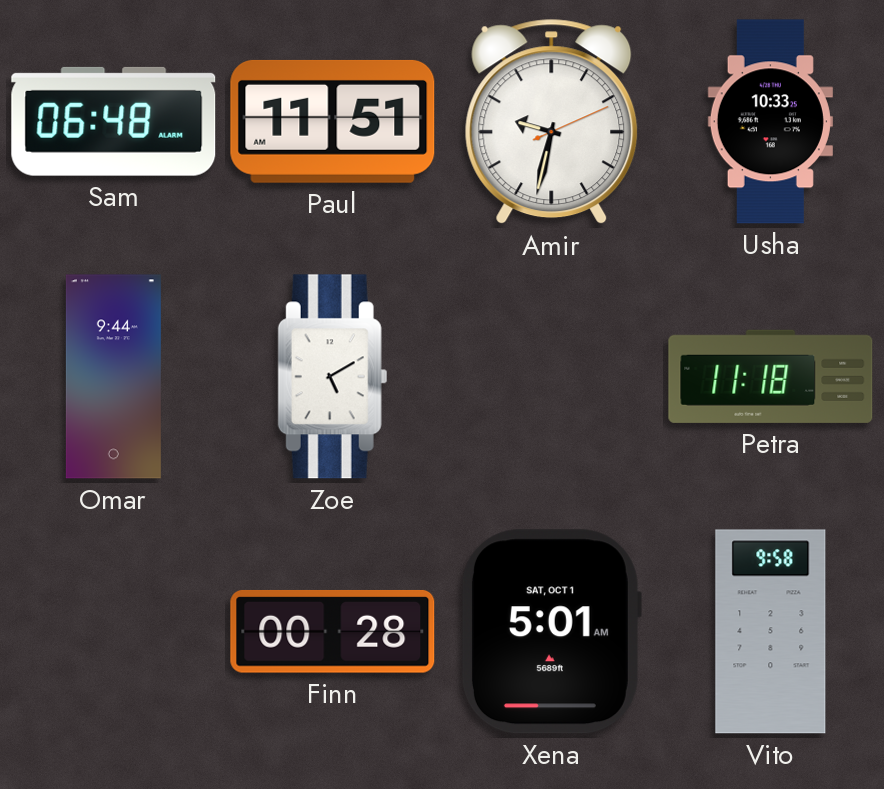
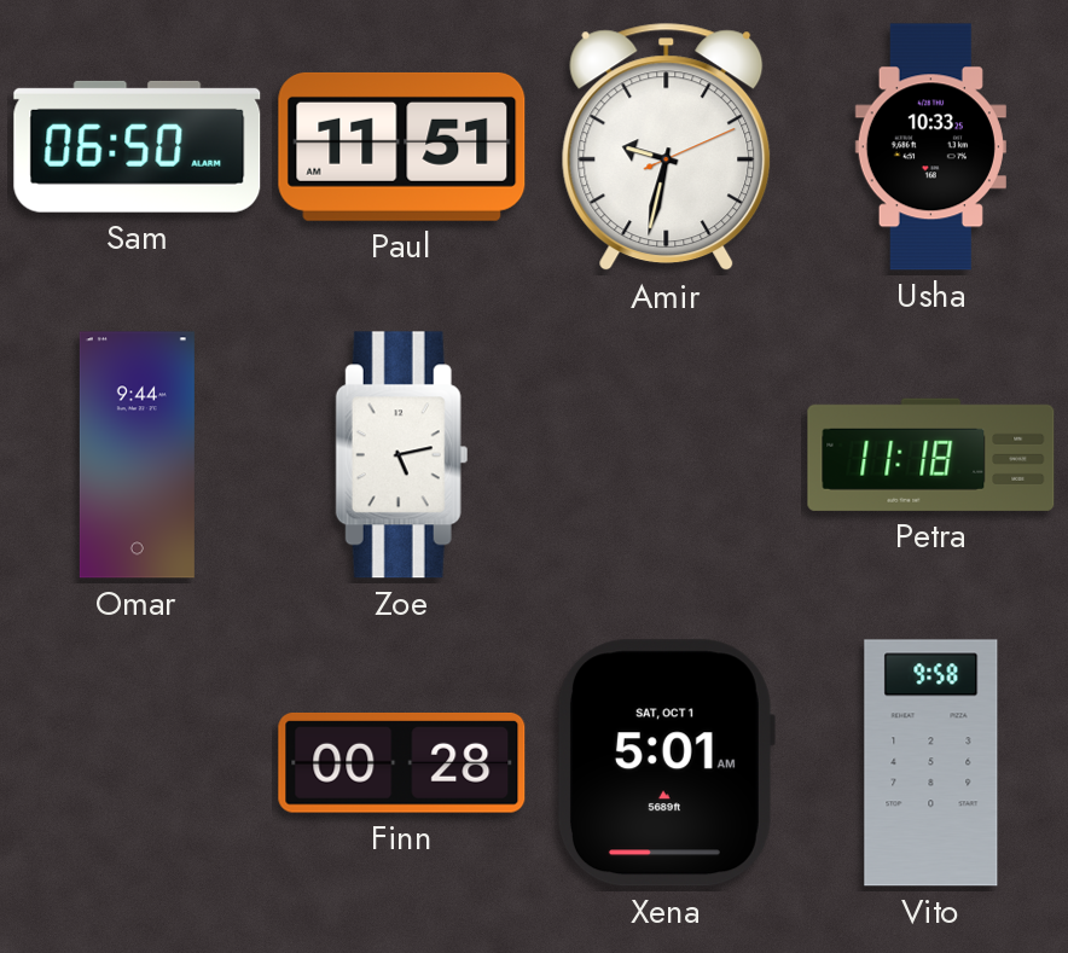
Sam: 06:48 -> 06:50
Zoe: 5:10 -> 5:13
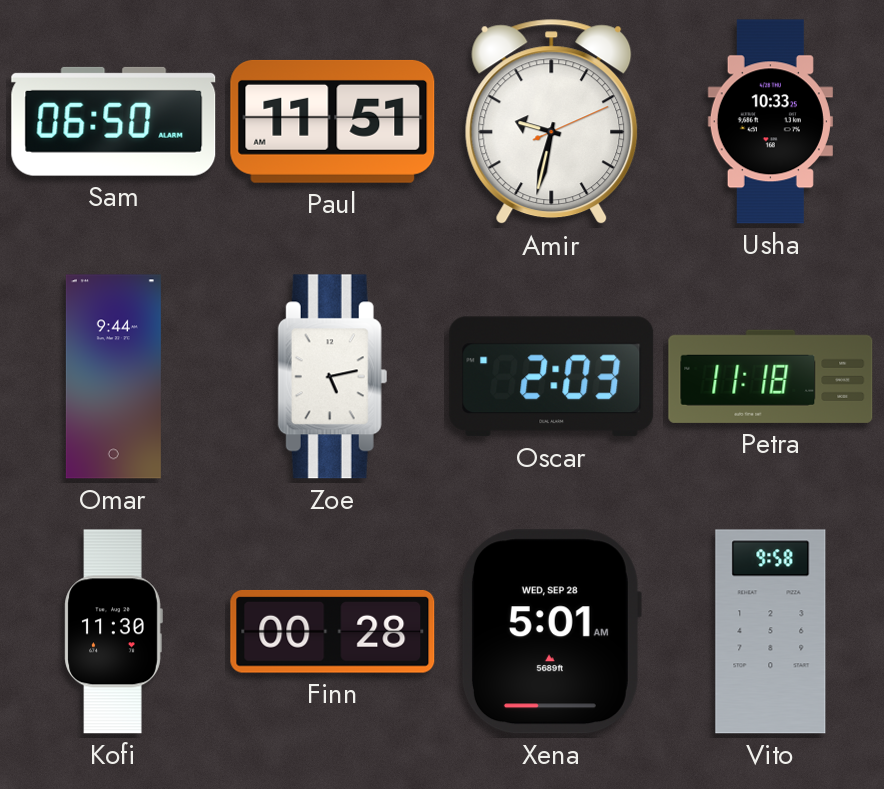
Oscar: none -> 2:03
Kofi: none -> 11:30
Xena date: SAT, OCT 1 -> WED, SEP 28
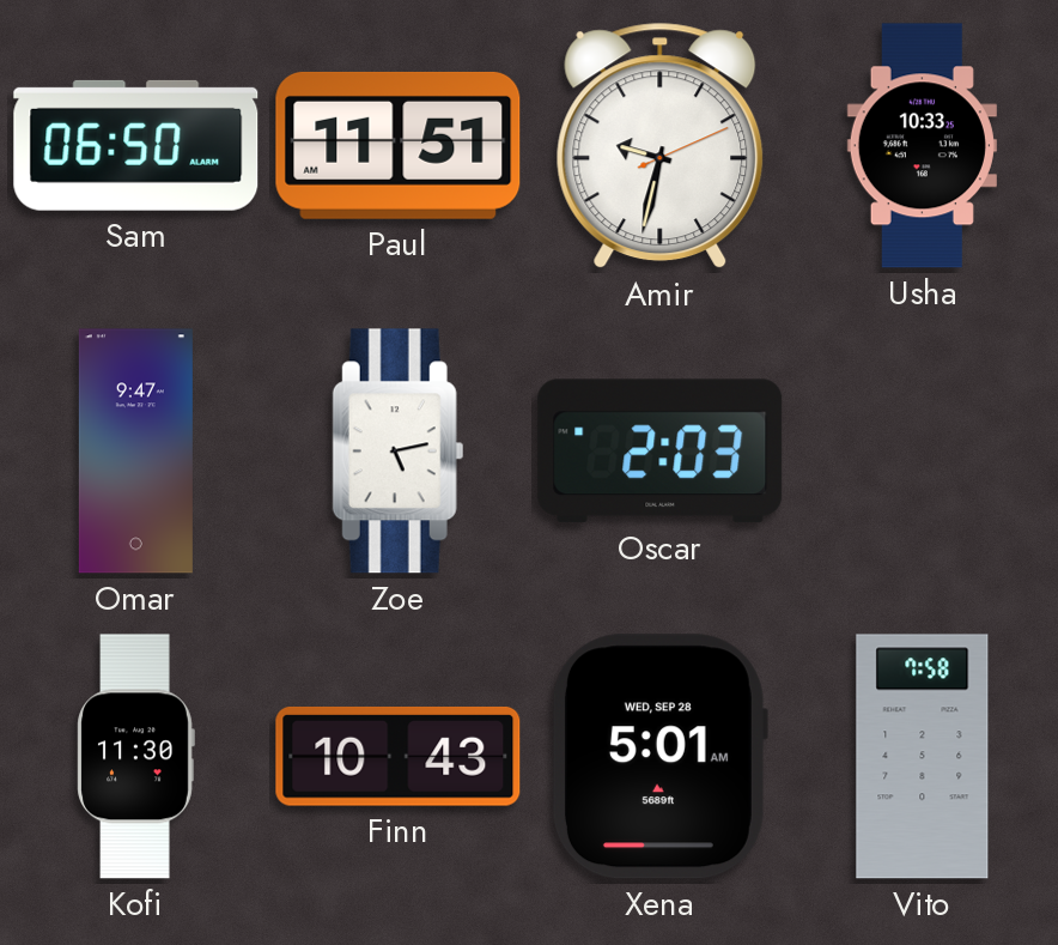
Omar: 9:44 -> 9:47
Petra: 11:18 -> none
Finn: 00:28 -> 10:43
Vito: 9:58 -> 7:58
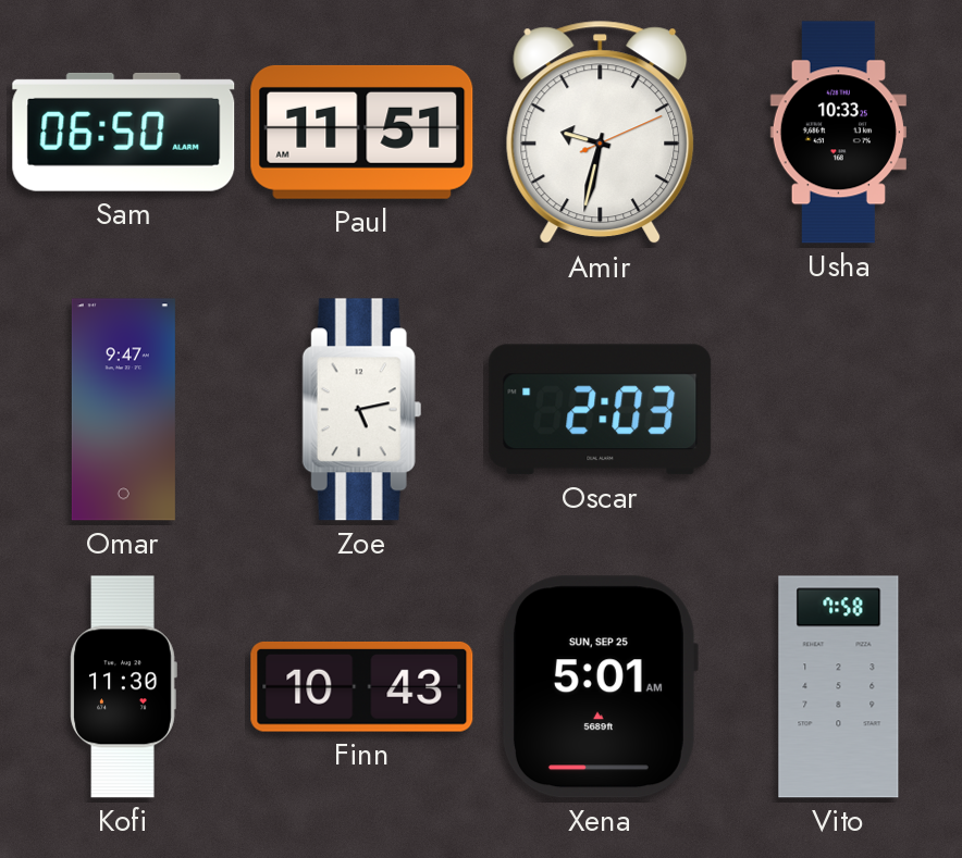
Xena date: WED, SEP 28 -> SUN, SEP 25
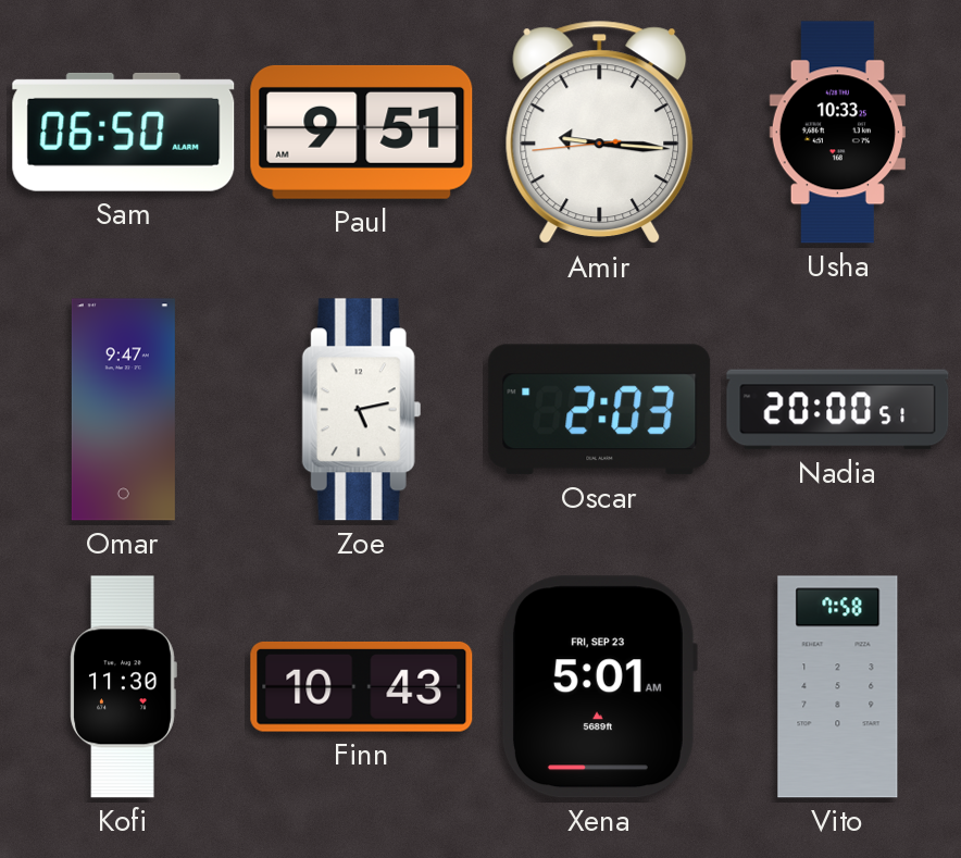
Paul: 11:51 -> 9:51
Amir: 9:32 -> 9:15
Nadia: none -> 20:00
Xena date: SUN, SEP 25 -> FRI, SEP 23
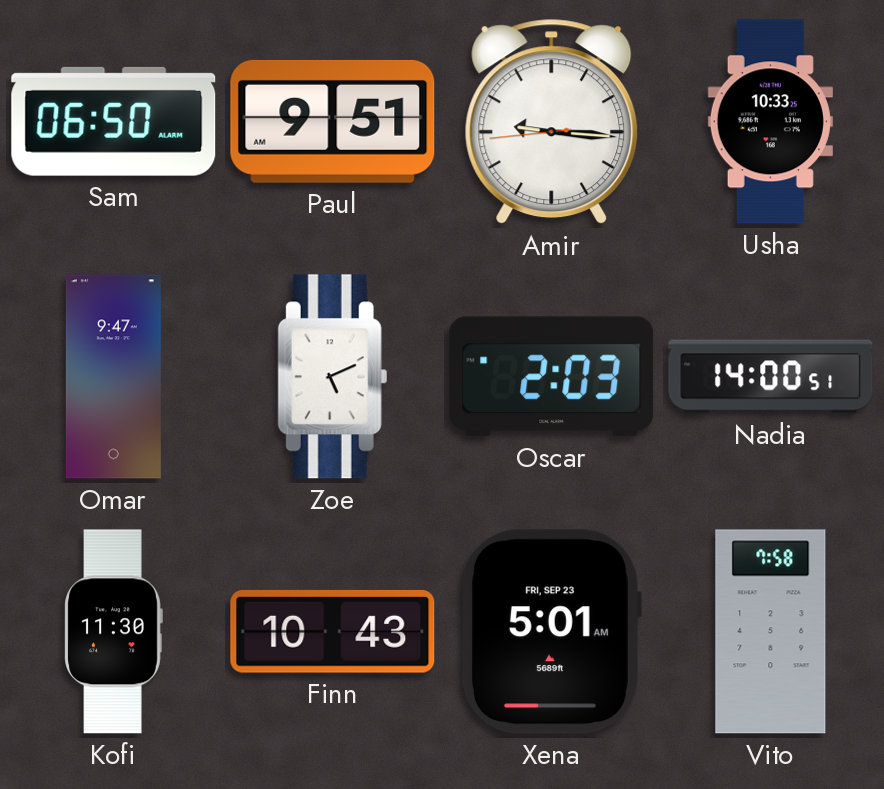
Zoe: 5:13 -> 5:11
Nadia: 20:00 -> 14:00
